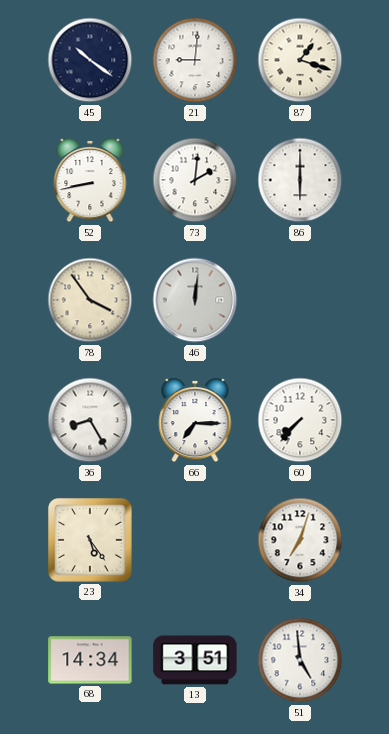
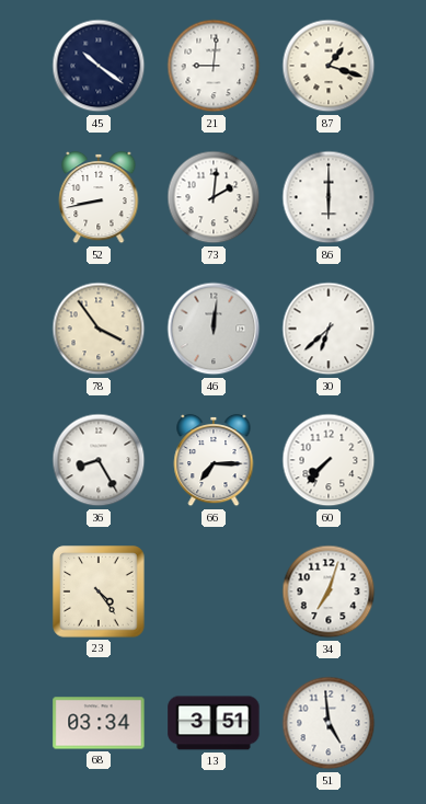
30: none -> 6:38
23: 5:24 -> 4:24
68: 14:34 -> 03:34
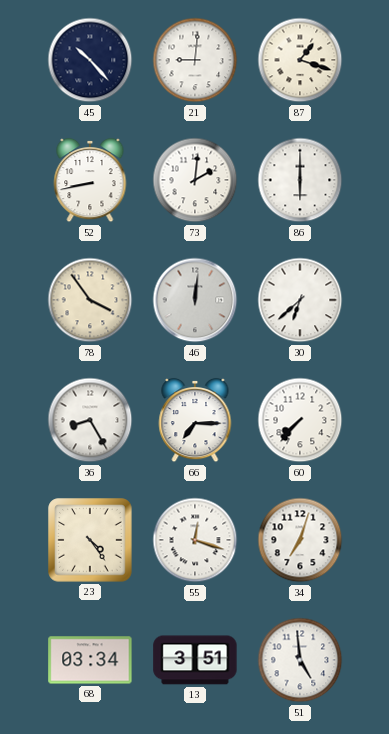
45: 10:21 -> 10:23
55: none -> 12:18
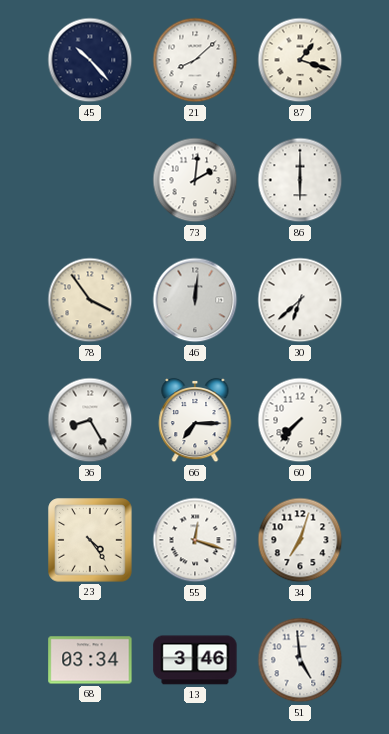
21: 9:01 -> 8:08
52: 8:43 -> none
13: 3:51 -> 3:46
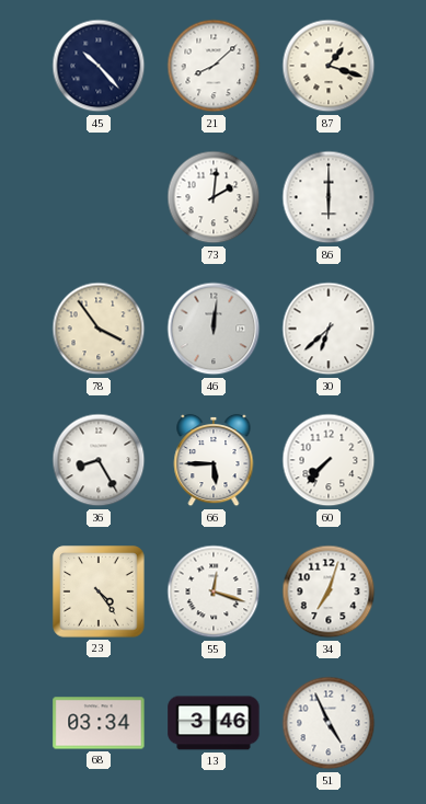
66: 7:15 -> 5:45
51: 4:59 -> 4:56
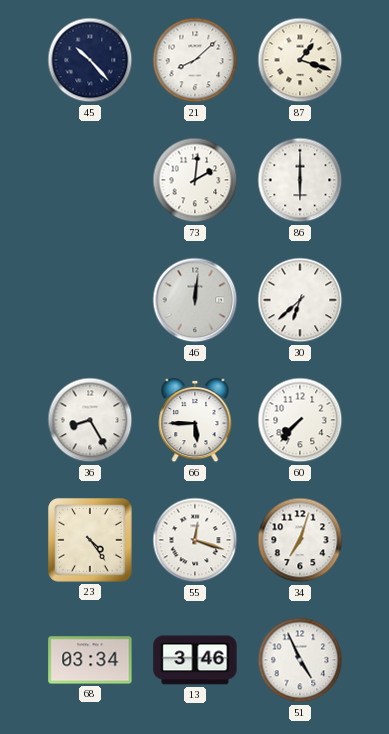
78: 3:54 -> none
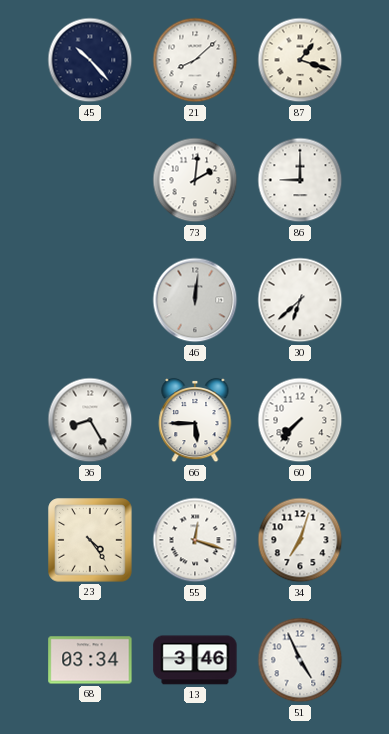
86: 6:00 -> 9:00
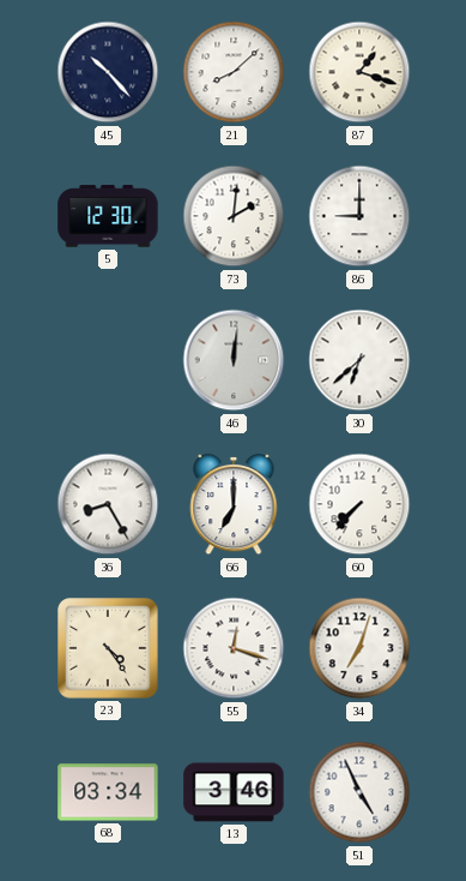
5: none -> 12:30
66: 5:45 -> 7:00
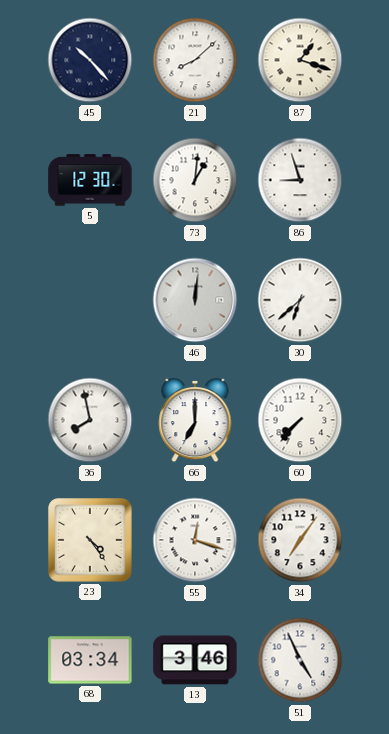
73: 2:01 -> 1:01
86: 9:00 -> 8:57
36: 8:25 -> 7:58
34: 7:03 -> 7:06
